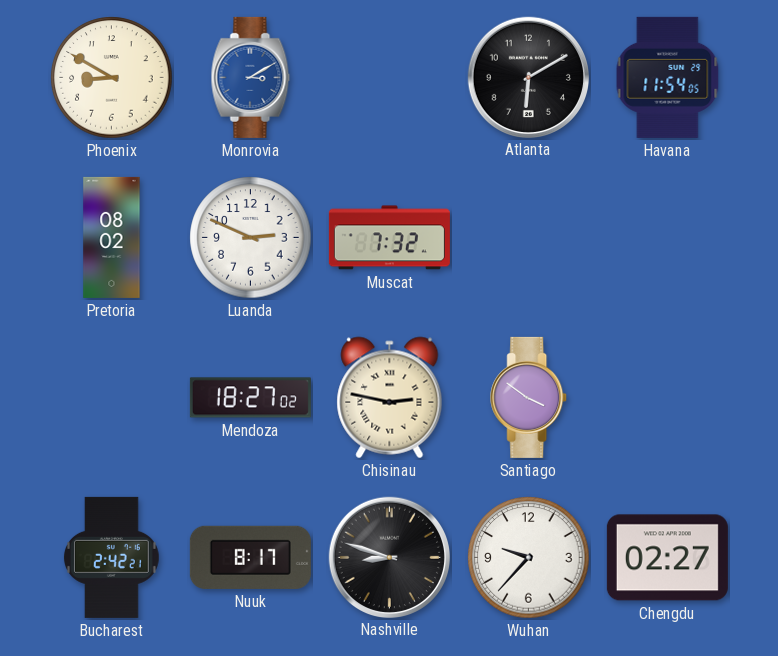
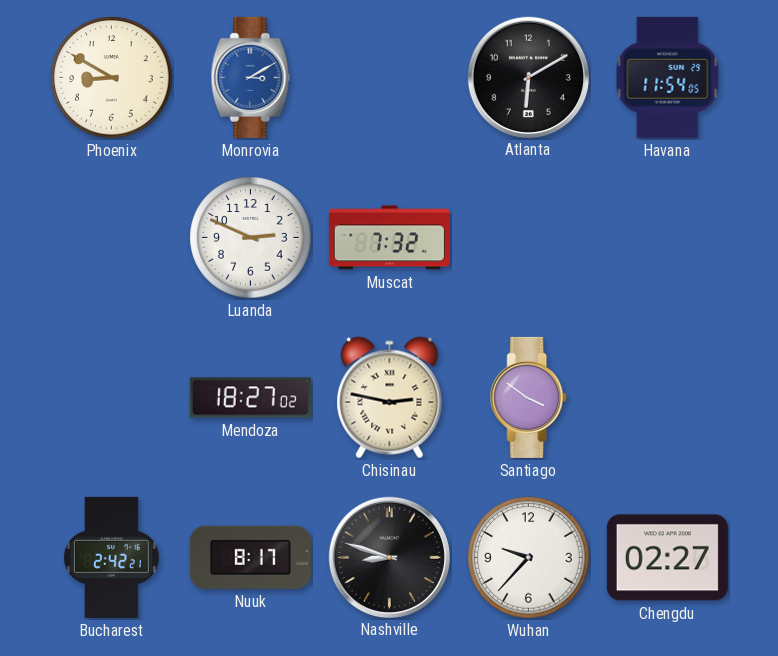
Pretoria: 08:02 -> none
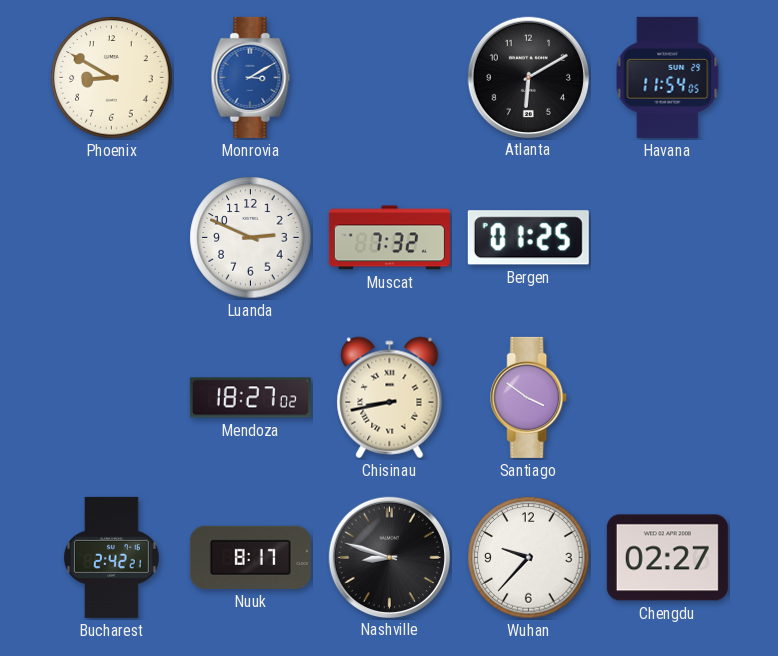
Bergen: none -> 01:25
Chisinau: 2:47 -> 8:43
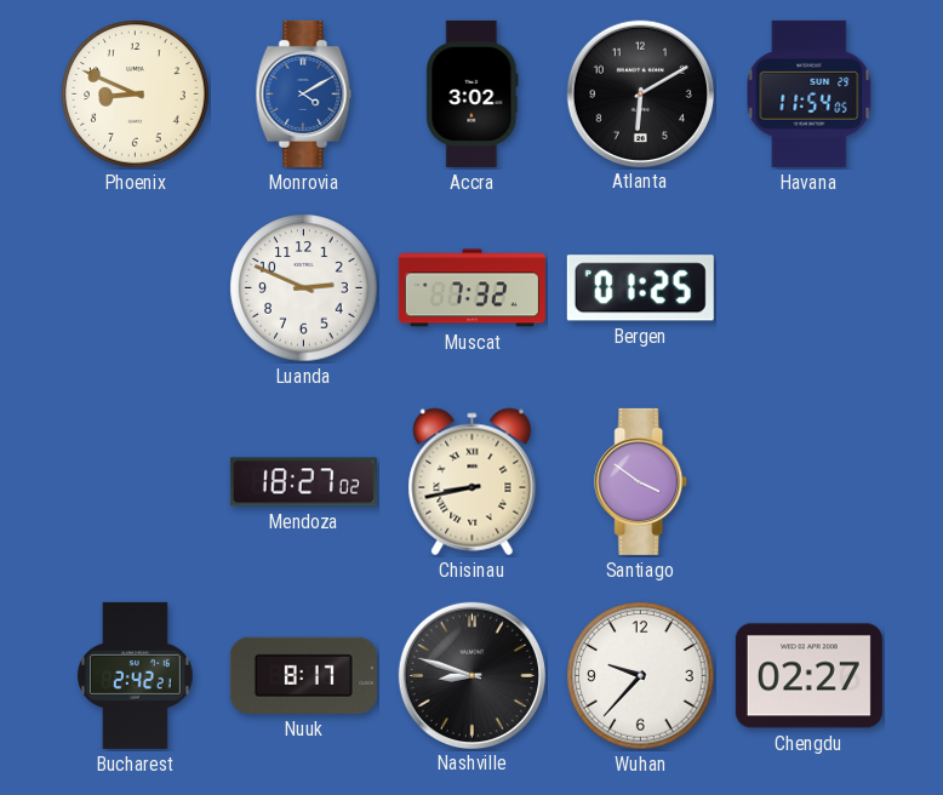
Phoenix: 8:50 -> 8:49
Monrovia: 3:10 -> 4:10
Accra: none -> 3:02
